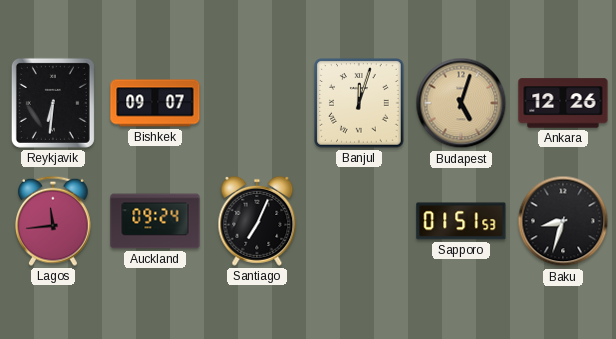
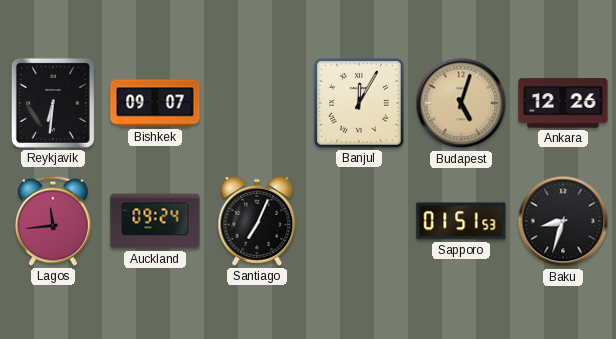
Banjul: 12:03 -> 12:05
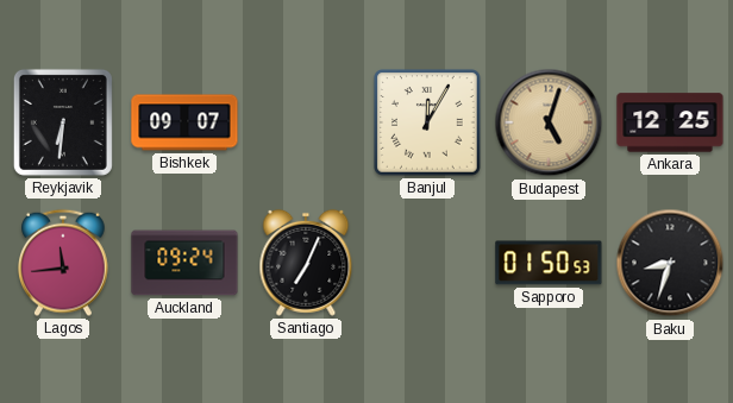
Ankara: 12:26 -> 12:25
Sapporo: 01:51 -> 01:50
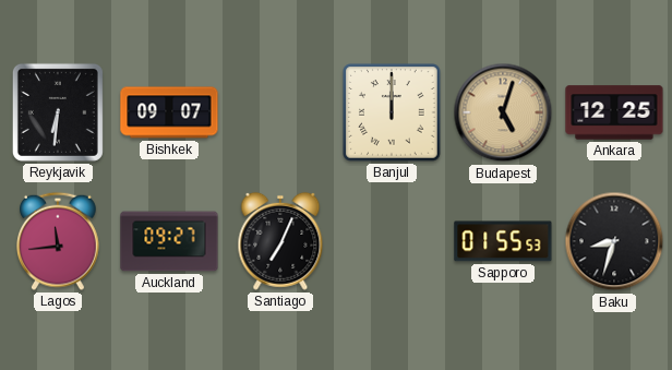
Banjul: 12:05 -> 12:00
Auckland: 09:24 -> 09:27
Sapporo: 01:50 -> 01:55
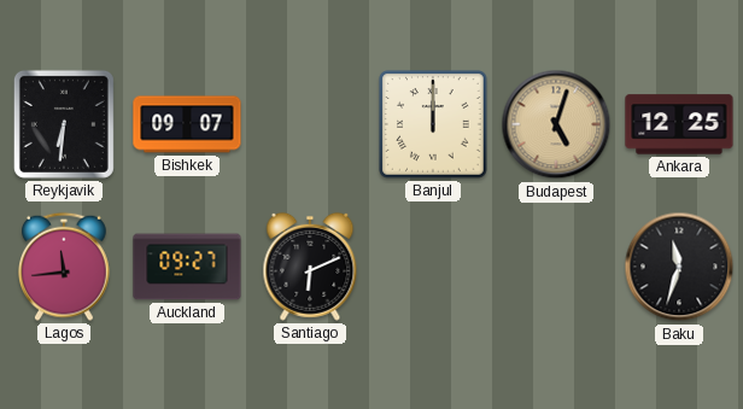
Santiago: 7:04 -> 6:11
Sapporo: 01:55 -> none
Baku: 8:33 -> 11:33
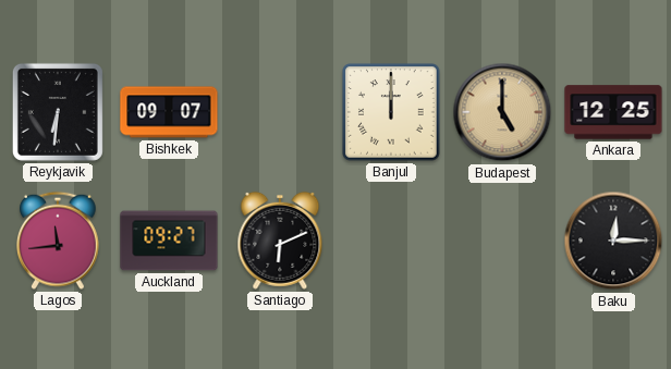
Budapest: 5:03 -> 5:00
Baku: 11:33 -> 12:15
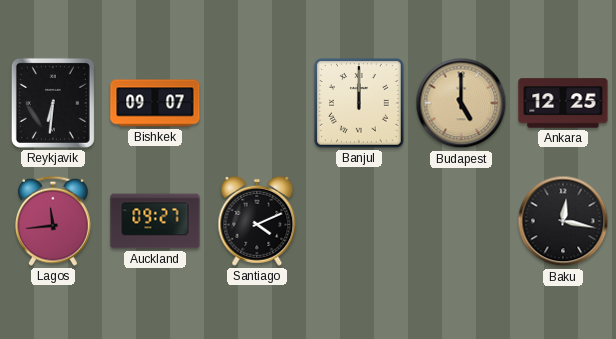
Santiago: 6:11 -> 4:11
Baku: 12:15 -> 12:17
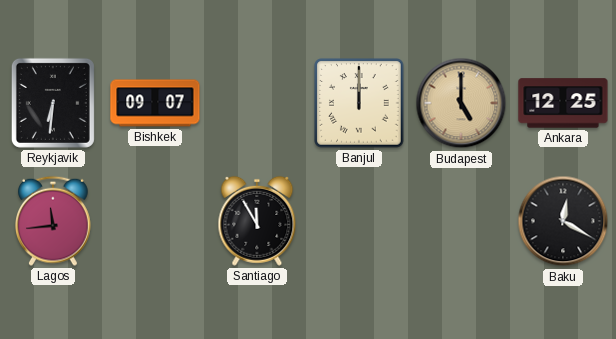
Auckland: 09:27 -> none
Santiago: 4:11 -> 11:55
Baku: 12:17 -> 12:20
